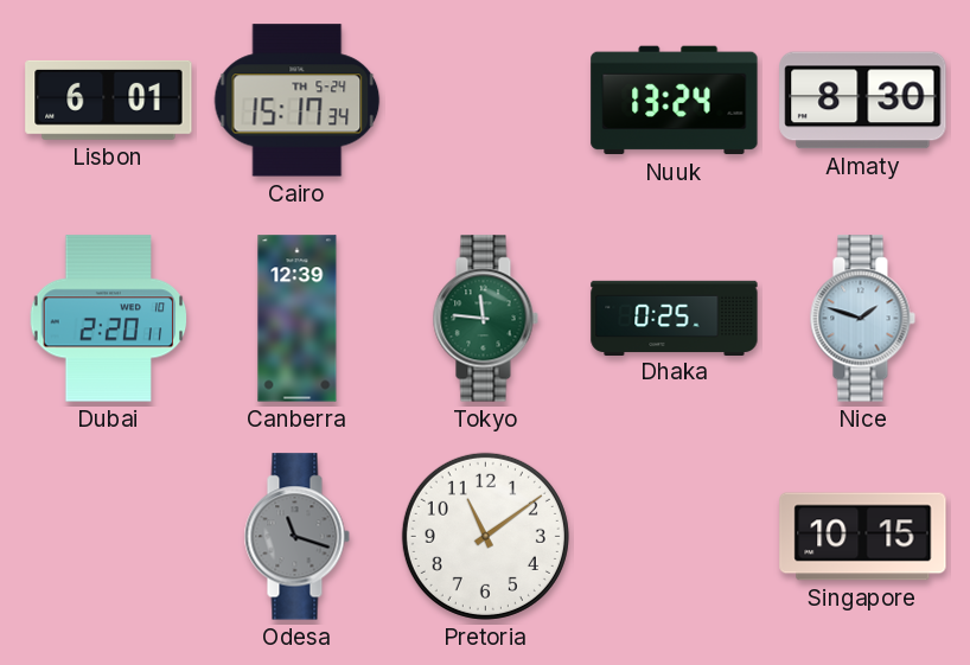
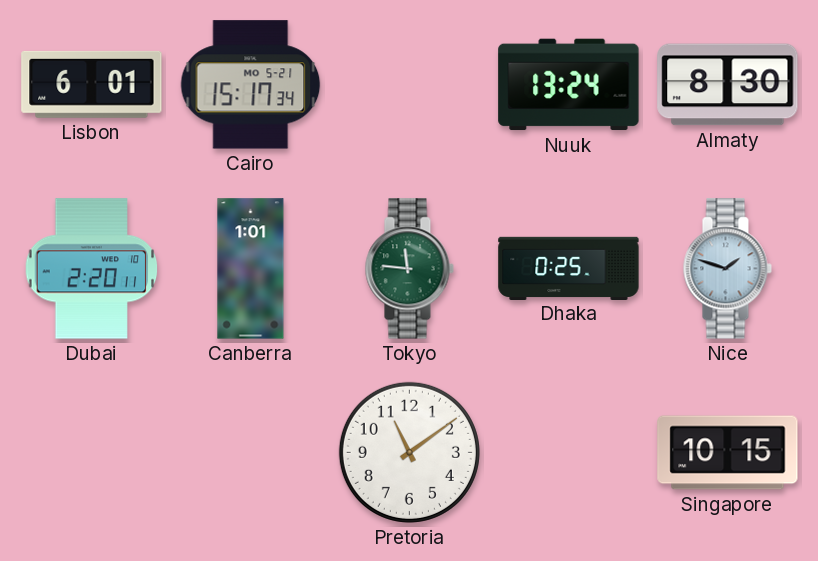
Cairo date: TH 5-24 -> MO 5-21
Canberra: 12:39 -> 1:01
Odesa: 11:18 -> none
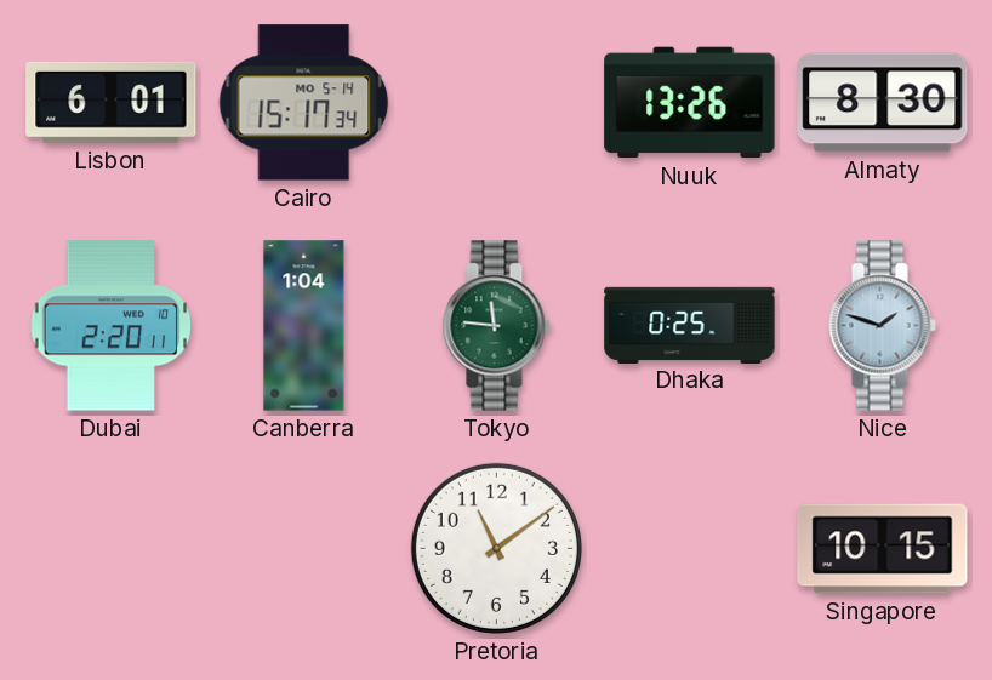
Cairo date: MO 5-21 -> MO 5-14
Nuuk: 13:24 -> 13:26
Canberra: 1:01 -> 1:04
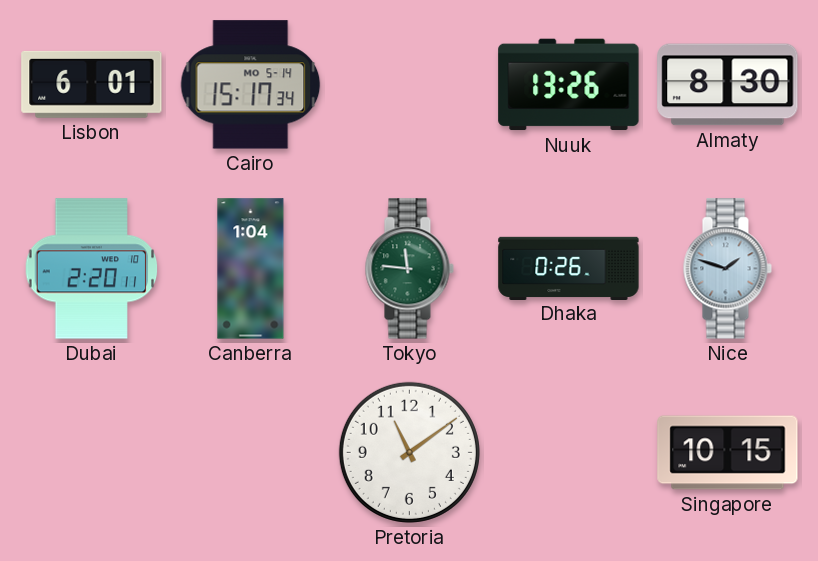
Dhaka: 0:25 -> 0:26
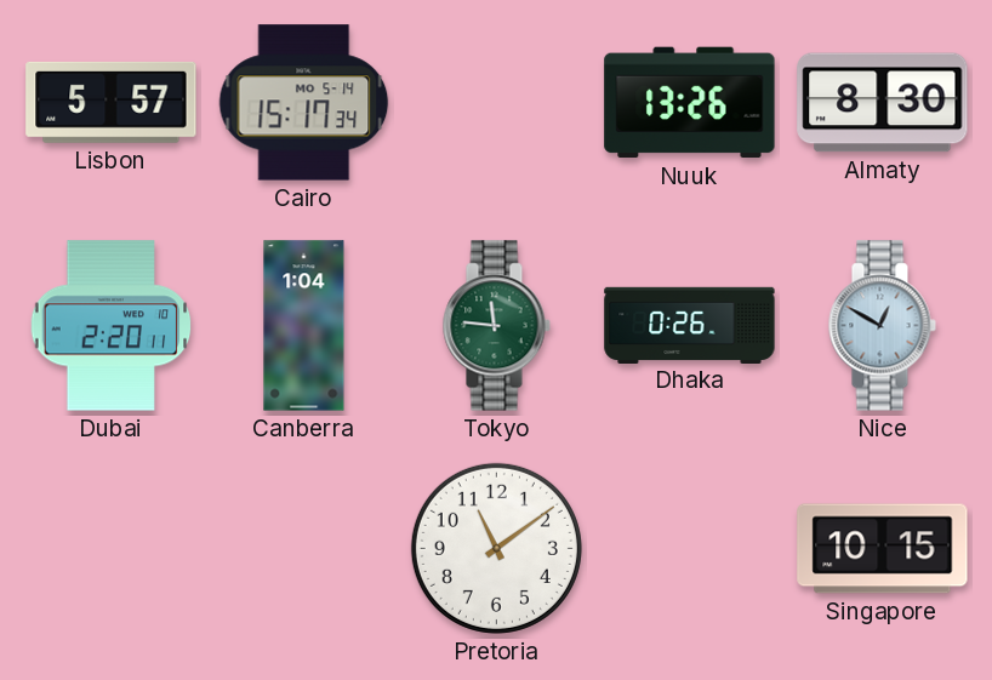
Lisbon: 6:01 -> 5:57
Nice: 1:48 -> 12:50
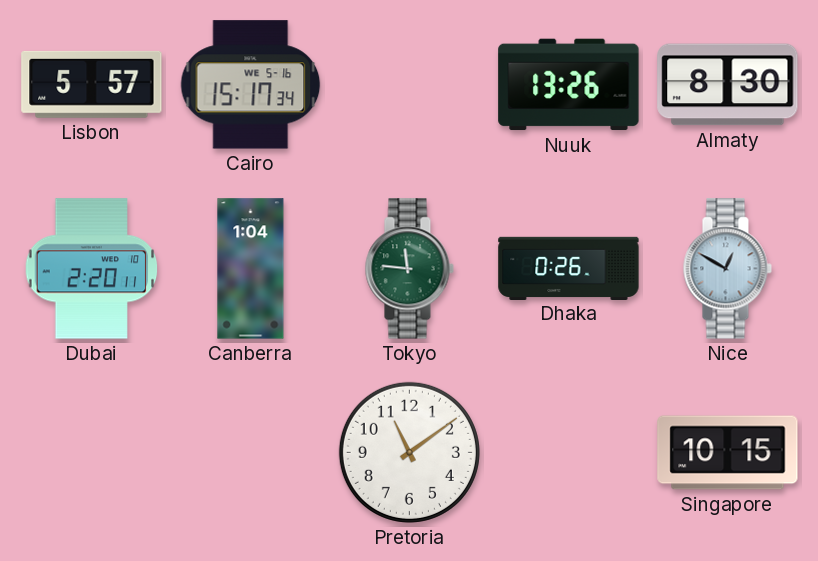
Cairo date: MO 5-14 -> WE 5-16
